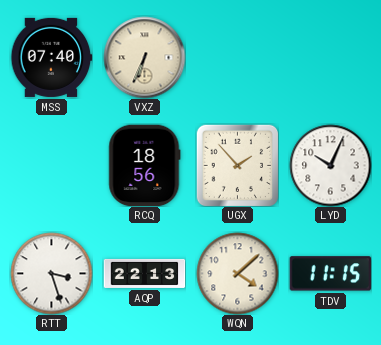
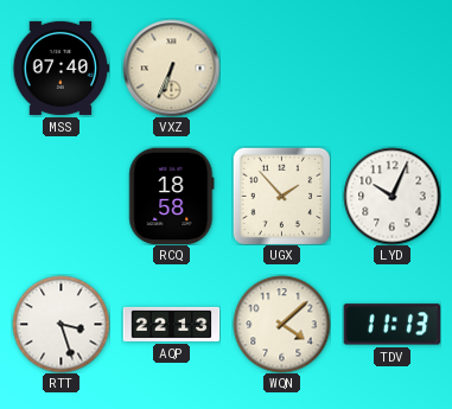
RCQ: 18:56 -> 18:58
TDV: 11:15 -> 11:13
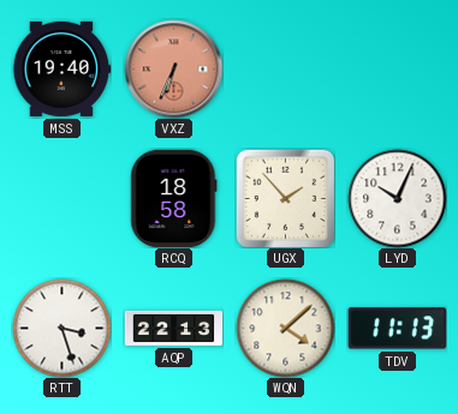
MSS: 07:40 -> 19:40
VXZ dial: cream -> salmon
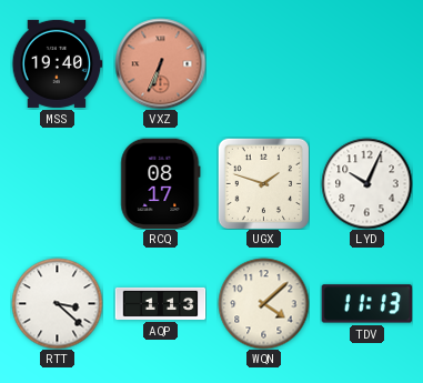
RCQ: 18:58 -> 08:17
UGX: 1:53 -> 1:48
RTT: 3:27 -> 3:22
AQP: 22:13 -> 1:13
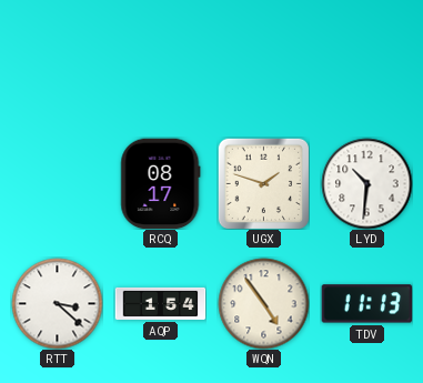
MSS: 19:40 -> none
VXZ: 6:34 -> none
LYD: 10:04 -> 10:31
AQP: 1:13 -> 1:54
WQN: 4:08 -> 4:54
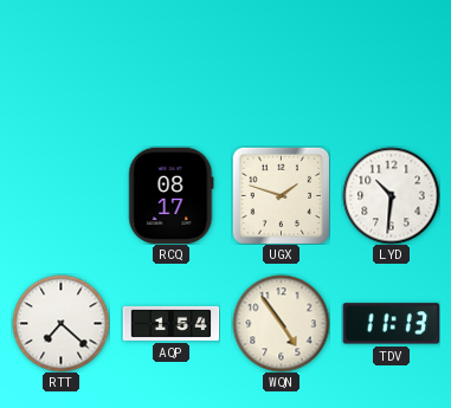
RTT: 3:22 -> 7:22
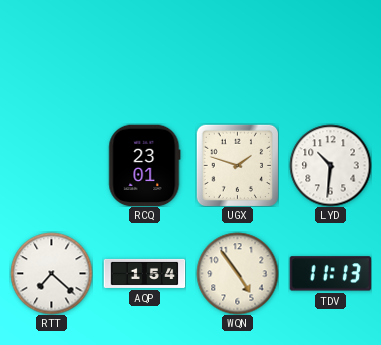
RCQ: 08:17 -> 23:01
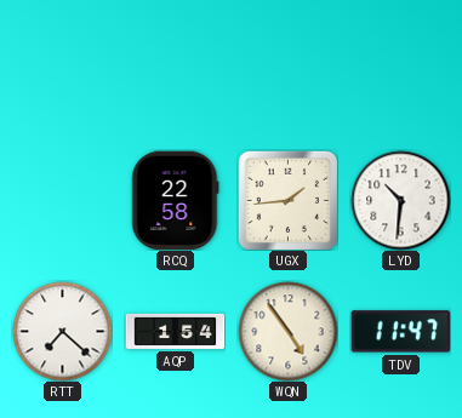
RCQ: 23:01 -> 22:58
UGX: 1:48 -> 1:44
TDV: 11:13 -> 11:47
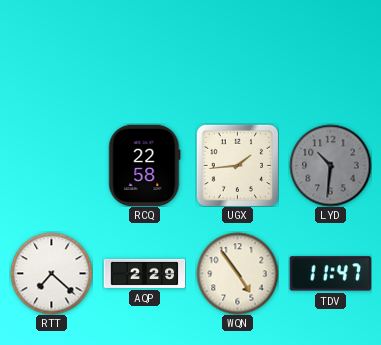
LYD dial: white -> grey
AQP: 1:54 -> 2:29
